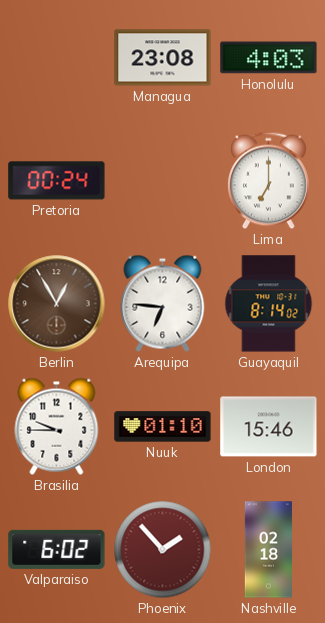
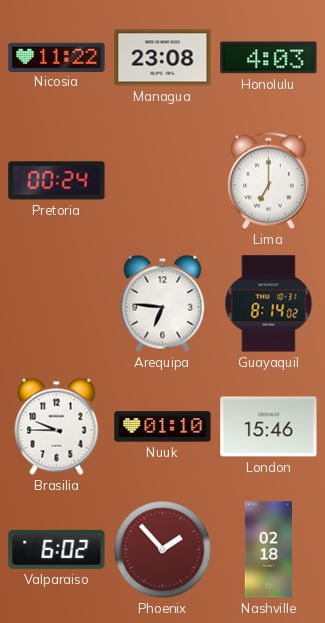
Nicosia: none -> 11:22
Berlin: 12:55 -> none
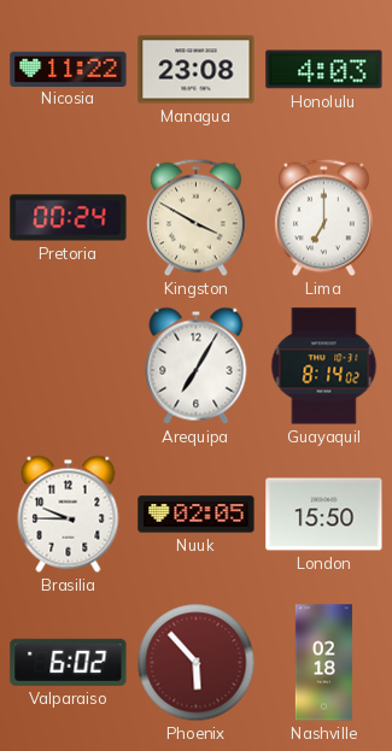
Kingston: none -> 3:50
Arequipa: 6:46 -> 7:05
Nuuk: 01:10 -> 02:05
London: 15:46 -> 15:50
Phoenix: 1:53 -> 5:53
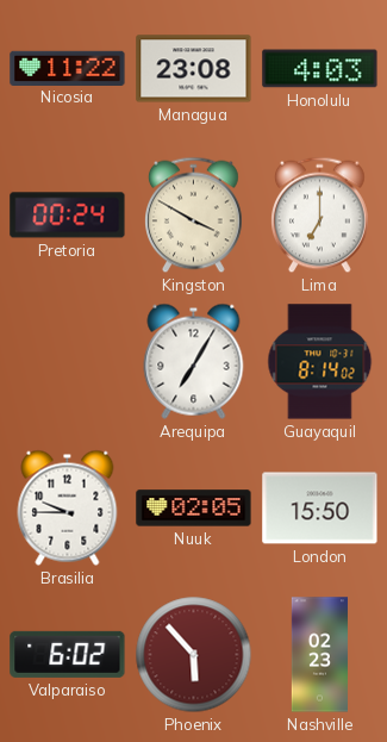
Nashville: 02:18 -> 02:23
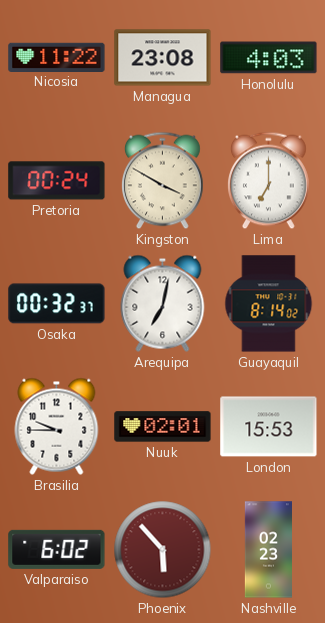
Osaka: none -> 00:32
Arequipa: 7:05 -> 7:02
Nuuk: 02:05 -> 02:01
London: 15:50 -> 15:53
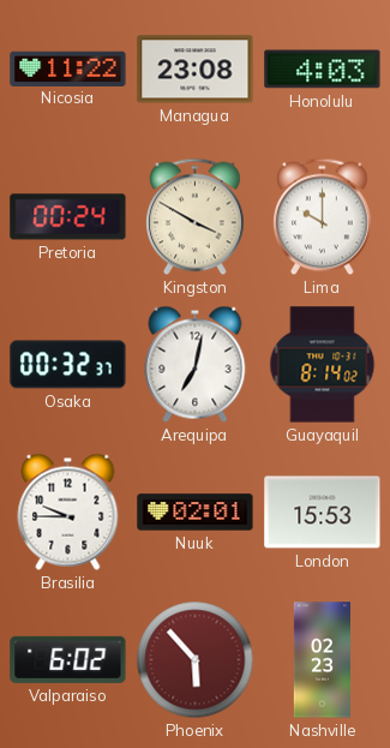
Lima: 7:00 -> 10:00
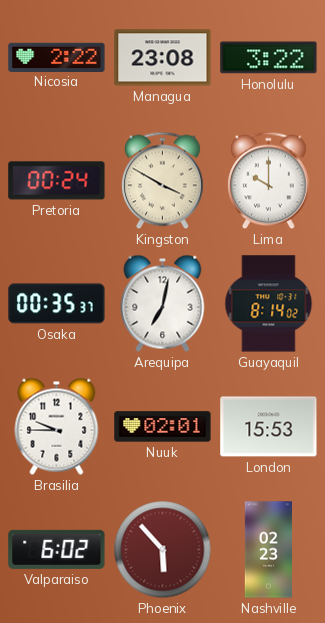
Nicosia: 11:22 -> 2:22
Honolulu: 4:03 -> 3:22
Osaka: 00:32 -> 00:35
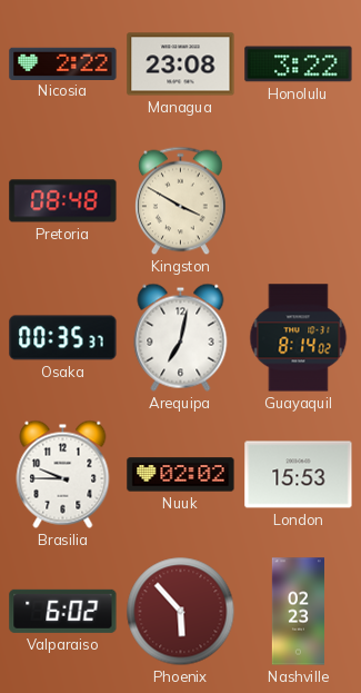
Pretoria: 00:24 -> 08:48
Lima: 10:00 -> none
Nuuk: 02:01 -> 02:02
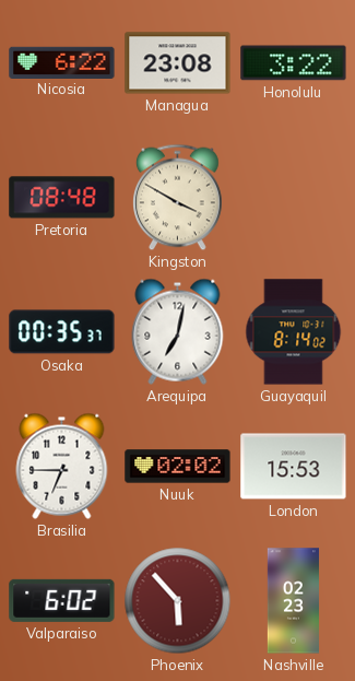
Nicosia: 2:22 -> 6:22
Brasilia: 9:45 -> 6:45
